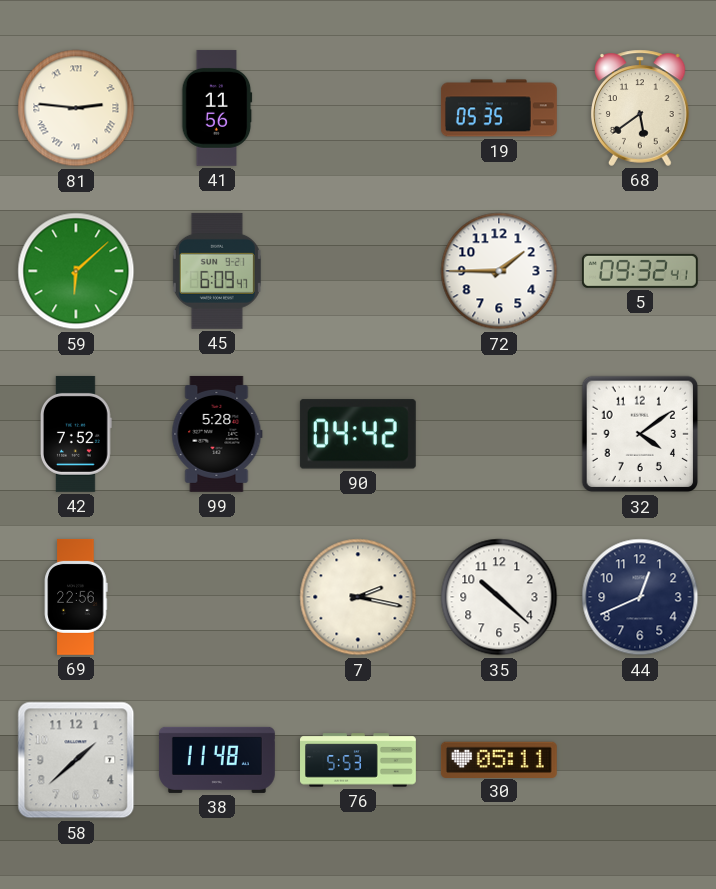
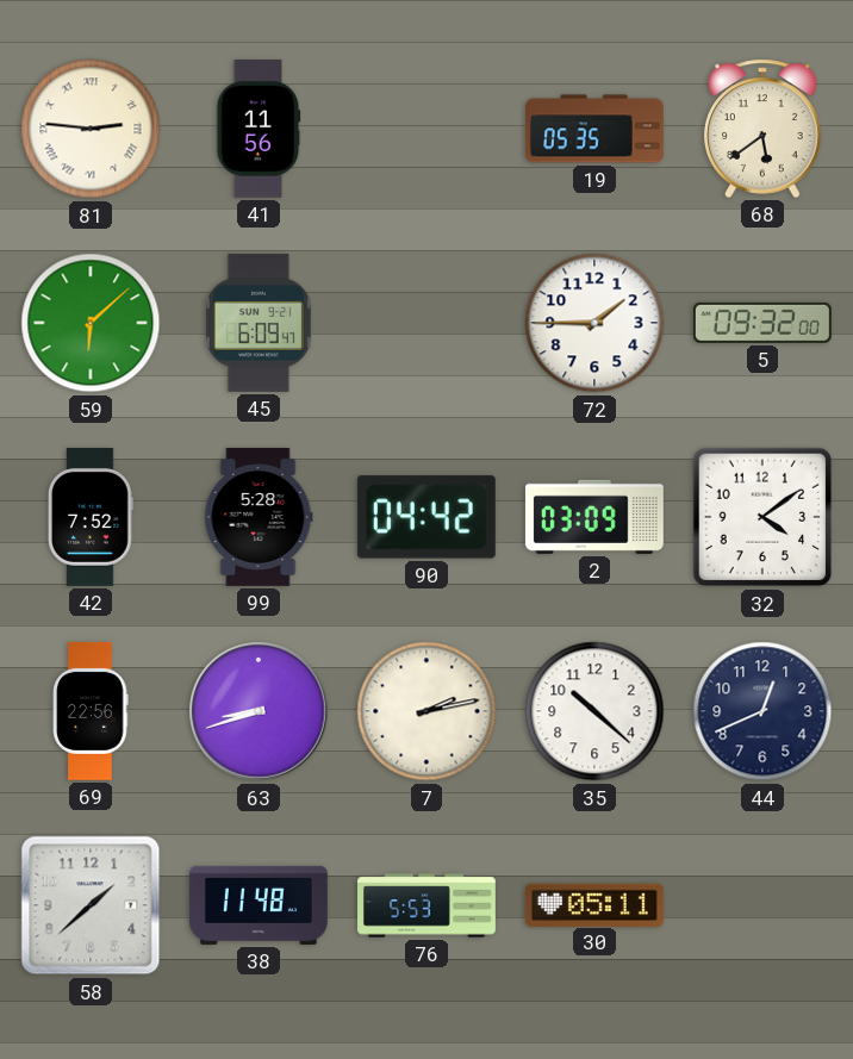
5: 09:32:41 -> 09:32:00
2: none -> 03:09
63: none -> 8:42
7: 2:17 -> 2:13
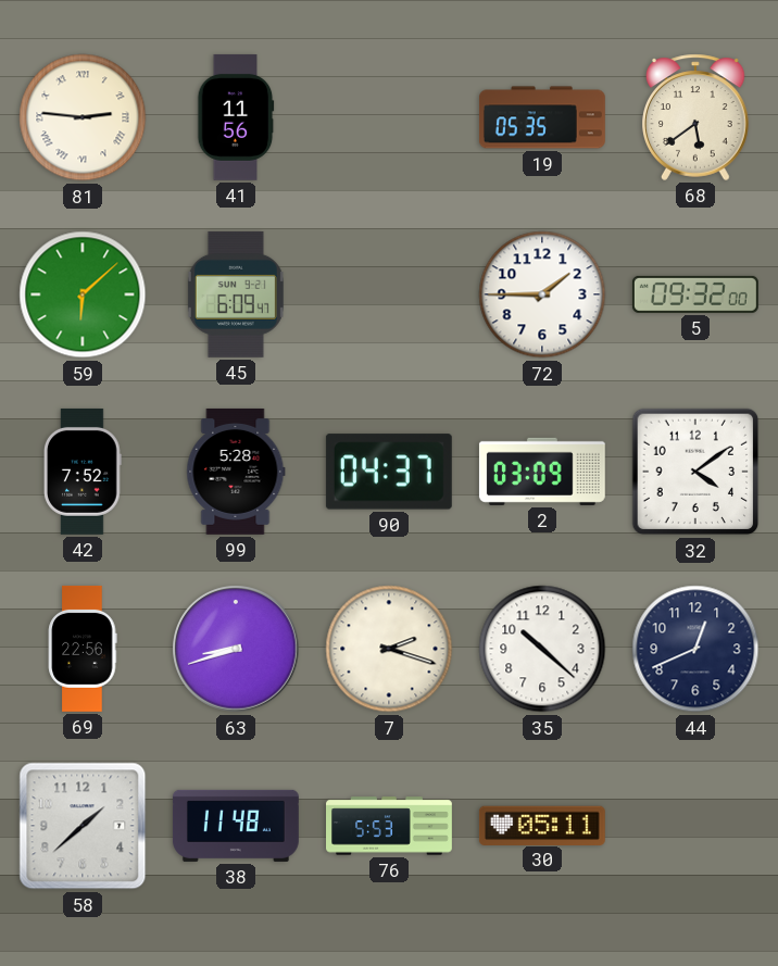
90: 04:42 -> 04:37
7: 2:13 -> 2:18
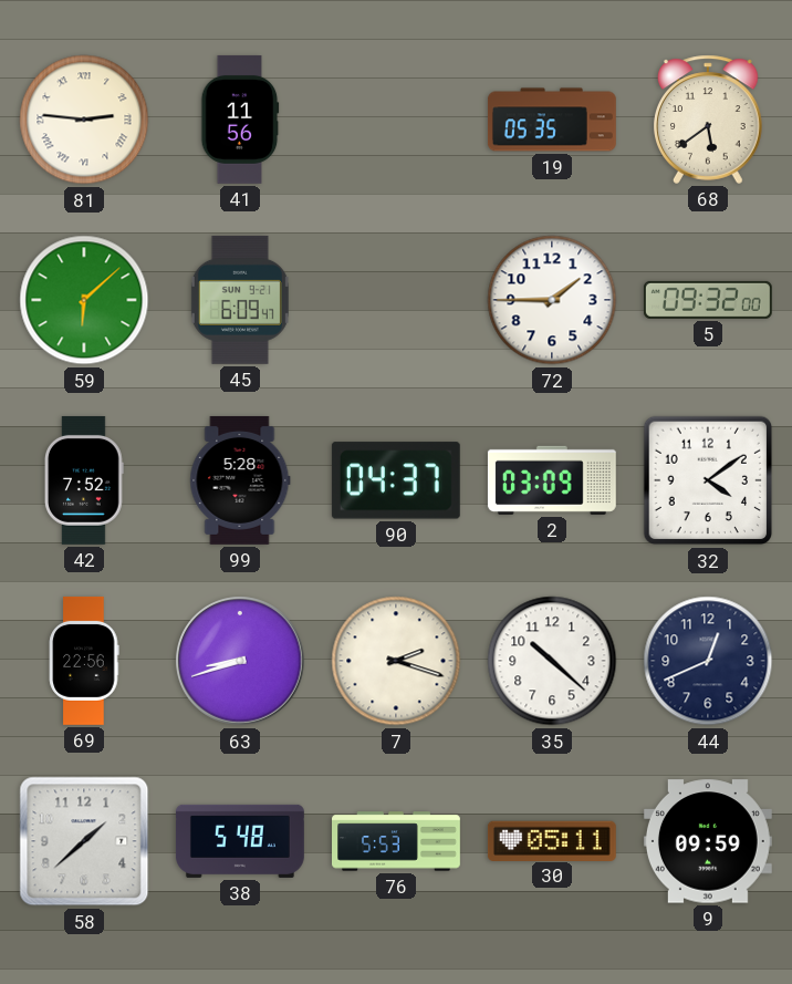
38: 11:48 -> 5:48
9: none -> 09:59
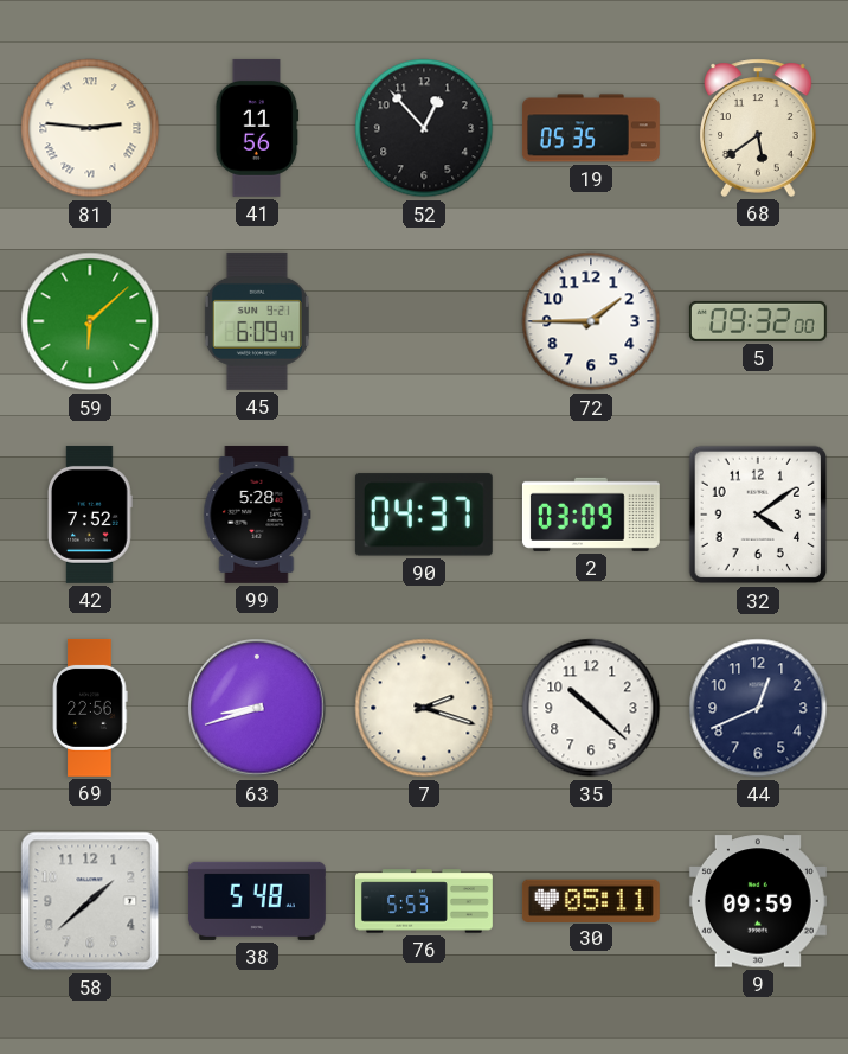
52: none -> 12:53
